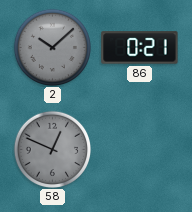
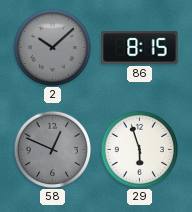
86: 0:21 -> 8:15
29: none -> 5:57
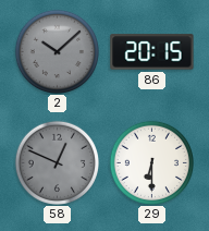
86: 8:15 -> 20:15
29: 5:57 -> 6:30
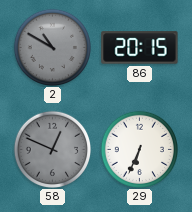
2: 10:08 -> 10:50
29: 6:30 -> 6:34
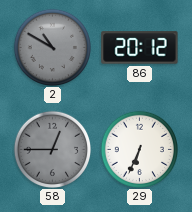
86: 20:15 -> 20:12
58: 12:49 -> 12:45
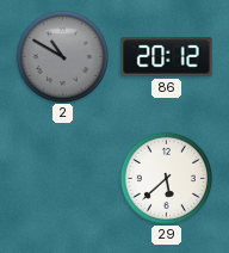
58: 12:45 -> none
29: 6:34 -> 5:38
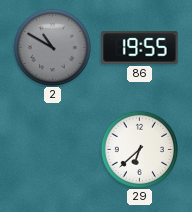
86: 20:12 -> 19:55
29: 5:38 -> 6:38
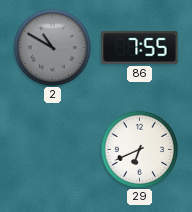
86: 19:55 -> 7:55
29: 6:38 -> 6:41
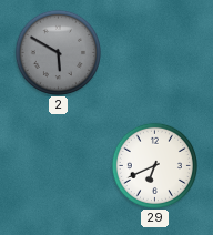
2: 10:50 -> 5:50
86: 7:55 -> none
